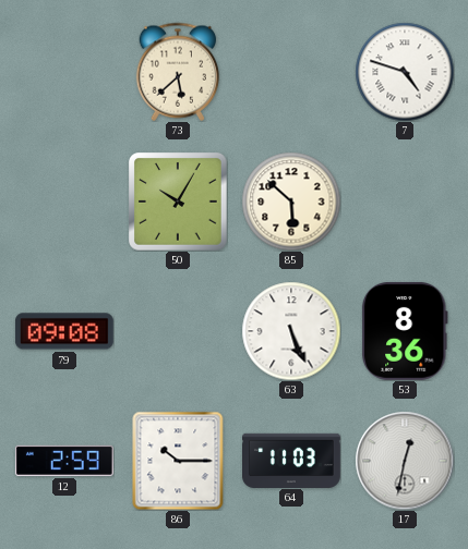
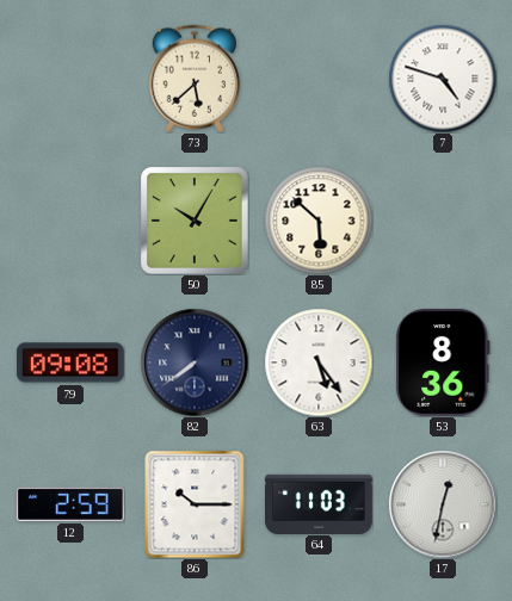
82: none -> 7:39
63: 5:26 -> 5:24
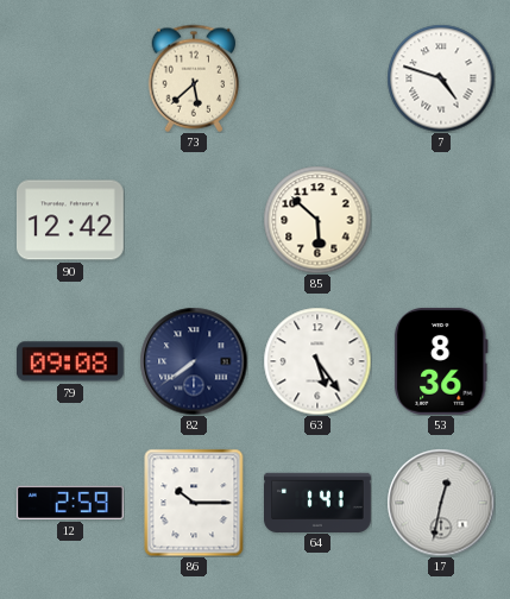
90: none -> 12:42
50: 10:05 -> none
64: 11:03 -> 1:41
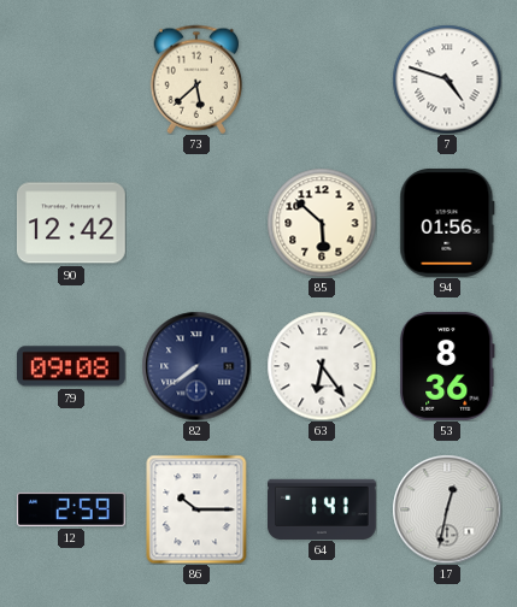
94: none -> 01:56
63: 5:24 -> 6:24
